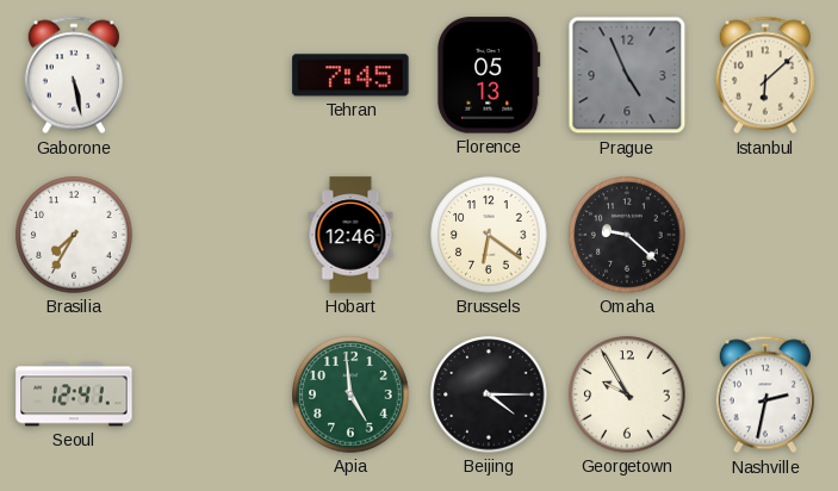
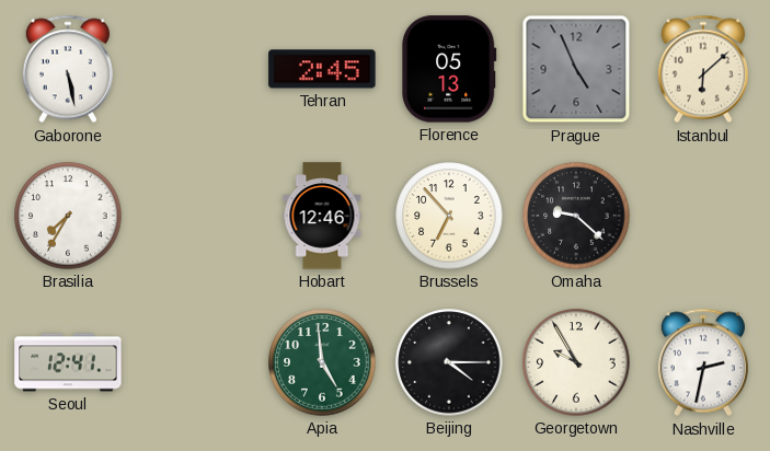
Tehran: 7:45 -> 2:45
Brussels: 6:21 -> 6:53
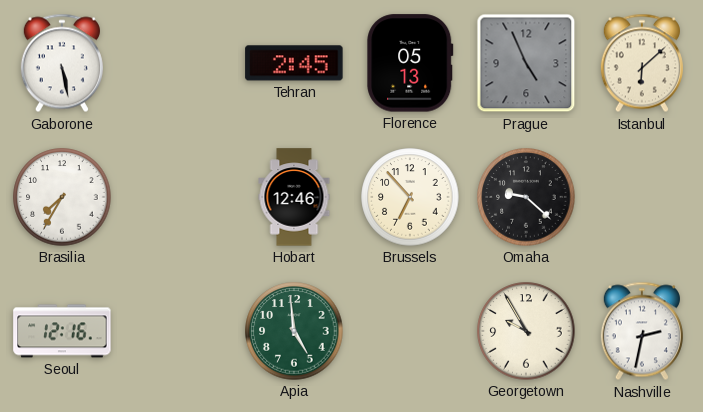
Seoul: 12:41 -> 12:16
Beijing: 4:15 -> none
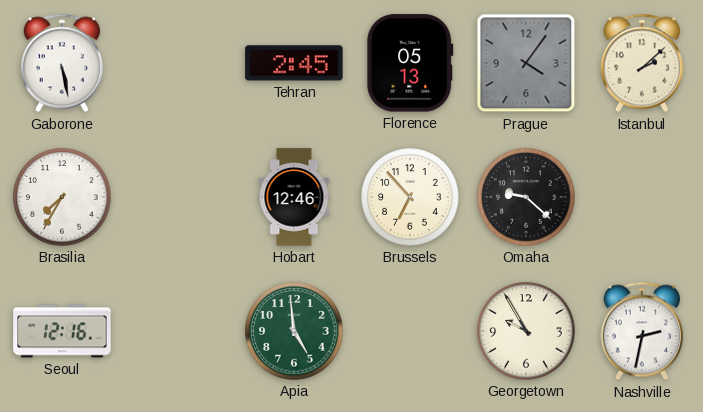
Prague: 4:56 -> 4:06
Istanbul: 6:08 -> 2:08
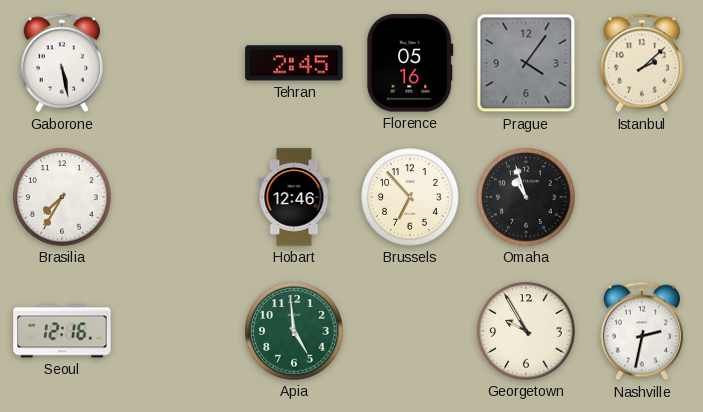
Florence: 05:13 -> 05:16
Omaha: 9:22 -> 10:57
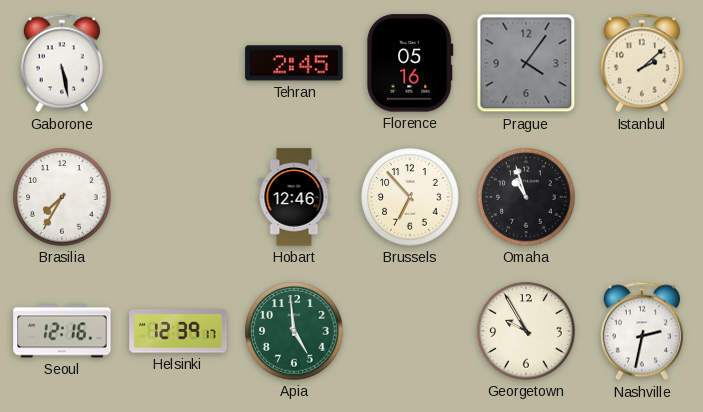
Helsinki: none -> 12:39
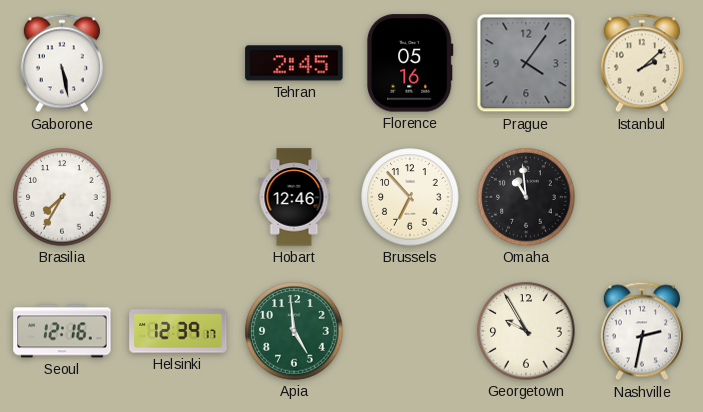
Omaha: 10:57 -> 10:59
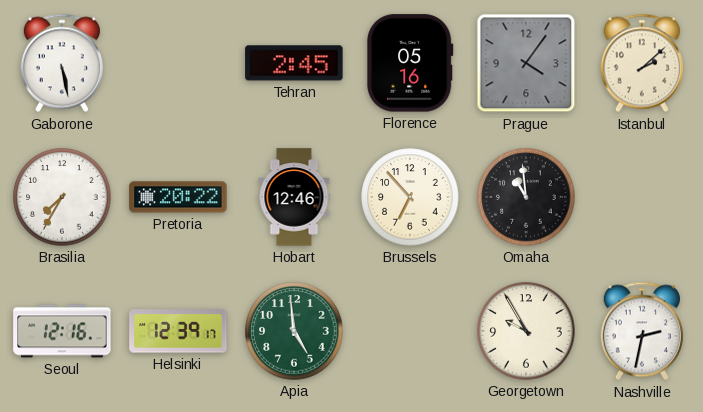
Pretoria: none -> 20:22
